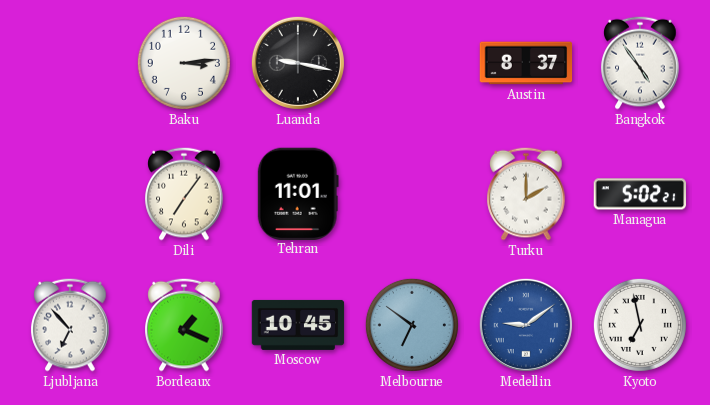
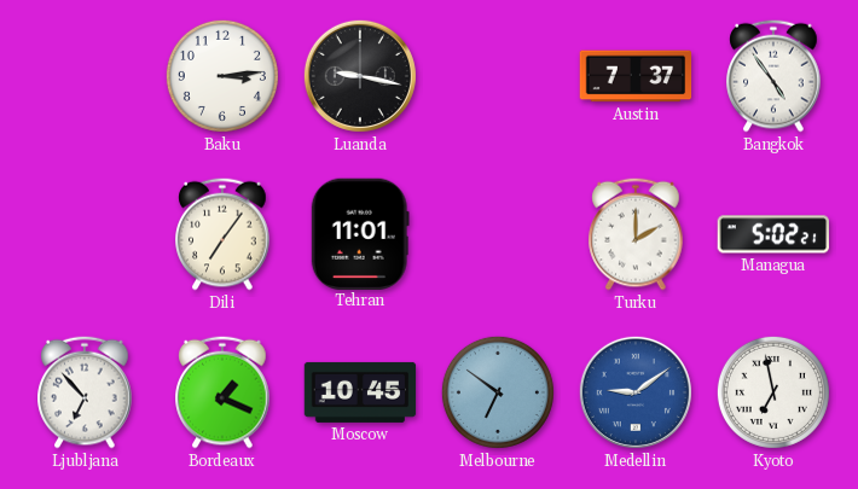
Austin: 8:37 -> 7:37
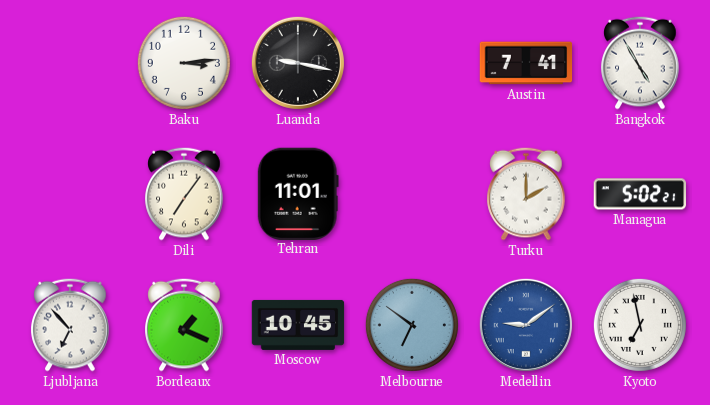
Austin: 7:37 -> 7:41
Bangkok: 4:54 -> 4:55
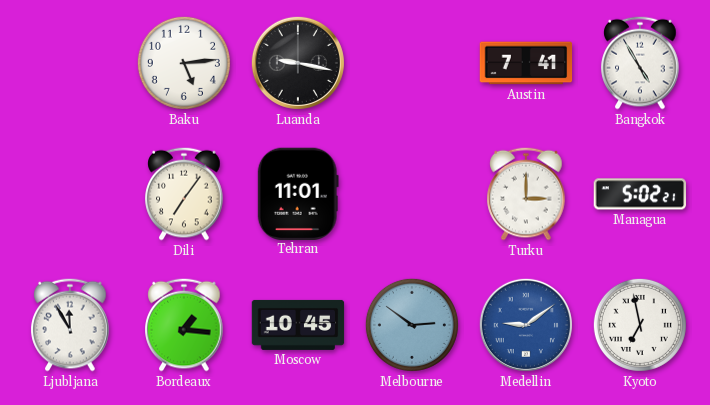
Baku: 3:14 -> 5:14
Turku: 2:00 -> 3:00
Ljubljana: 6:53 -> 11:55
Bordeaux: 1:19 -> 1:16
Melbourne: 6:51 -> 2:51
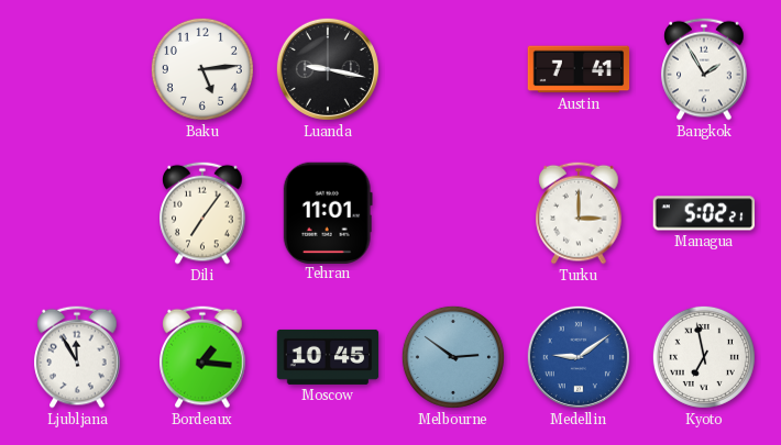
Bangkok: 4:55 -> 1:55
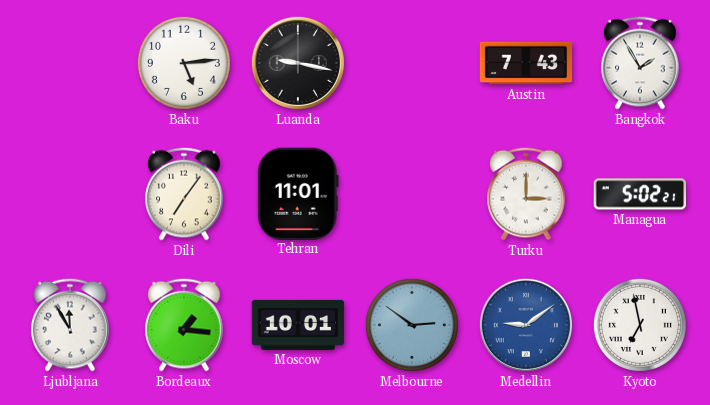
Austin: 7:41 -> 7:43
Moscow: 10:45 -> 10:01
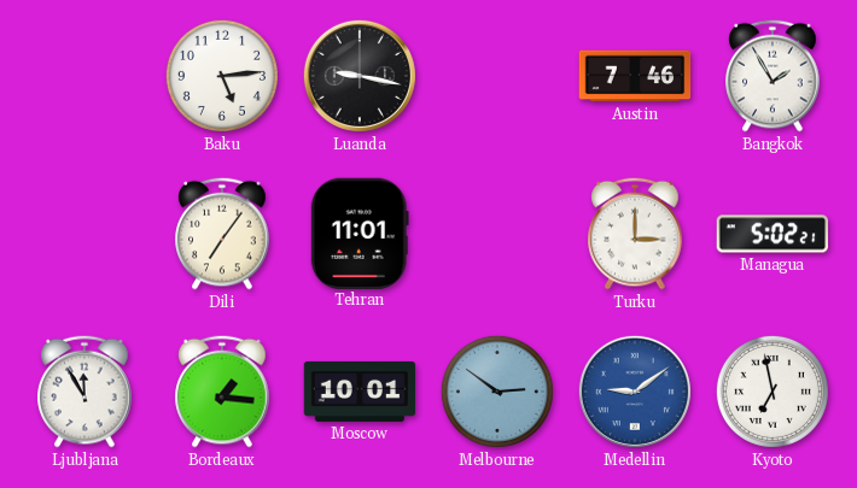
Austin: 7:43 -> 7:46
